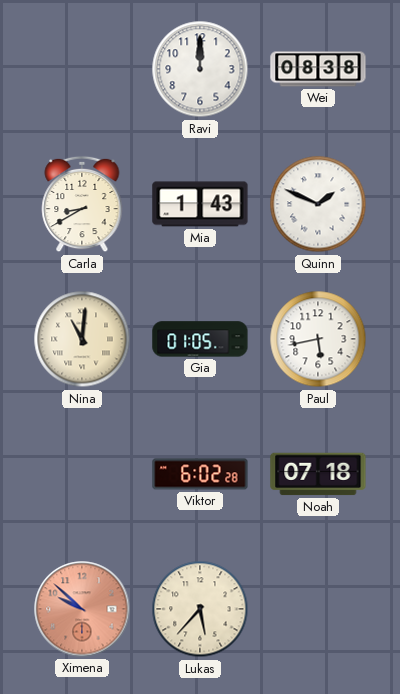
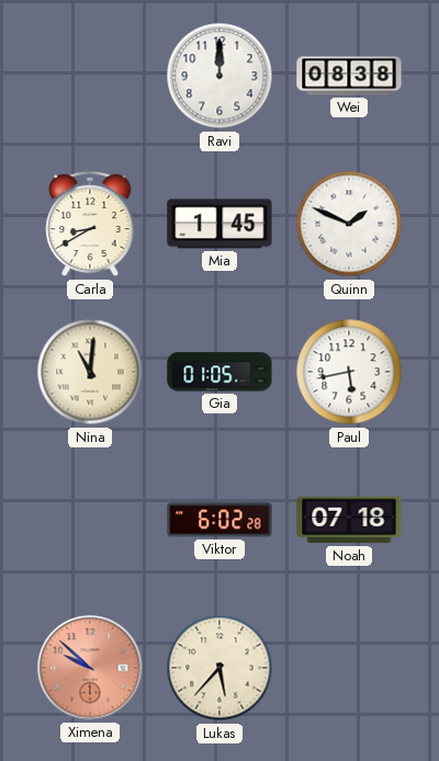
Mia: 1:43 -> 1:45
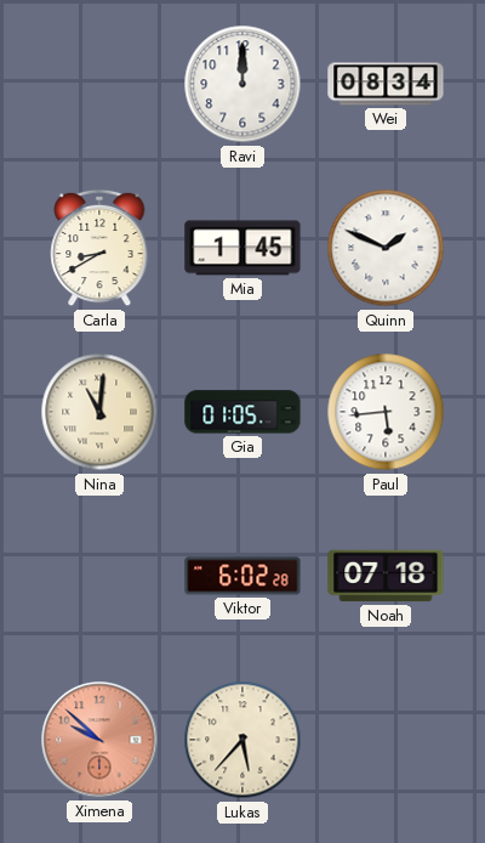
Wei: 08:38 -> 08:34
Paul: 5:43 -> 5:44
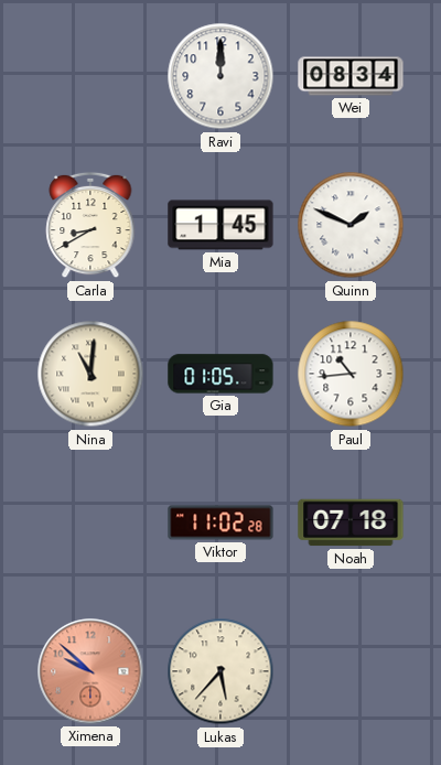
Paul: 5:44 -> 10:44
Viktor: 6:02 -> 11:02
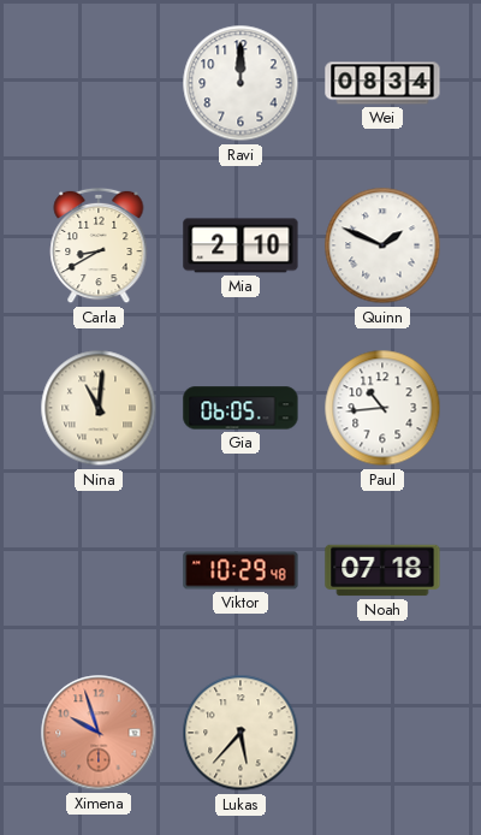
Mia: 1:45 -> 2:10
Gia: 01:05 -> 06:05
Viktor: 11:02 -> 10:29
Ximena: 9:52 -> 9:57
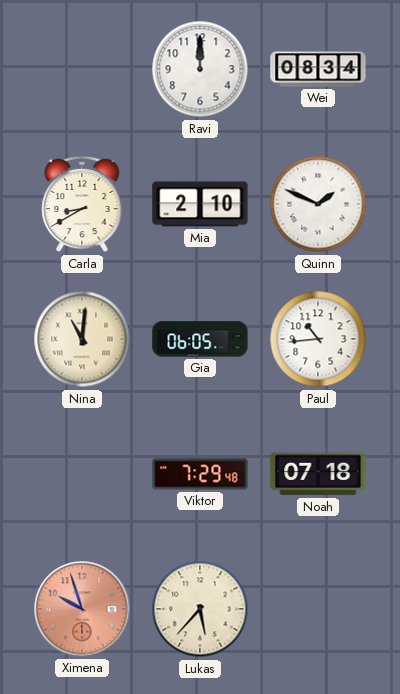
Viktor: 10:29 -> 7:29
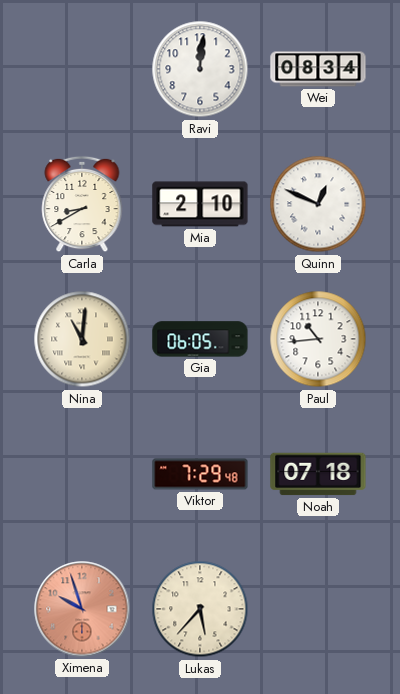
Ravi: 12:00 -> 12:01
Quinn: 1:49 -> 12:49
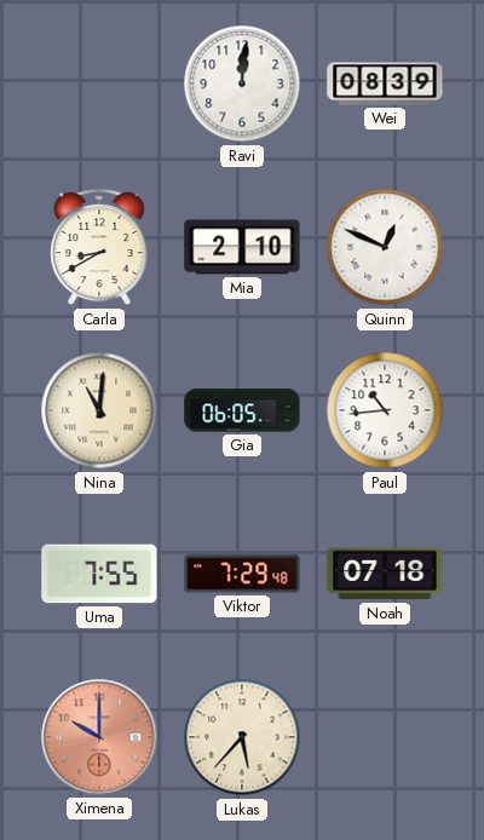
Wei: 08:34 -> 08:39
Uma: none -> 7:55
Ximena: 9:57 -> 10:00
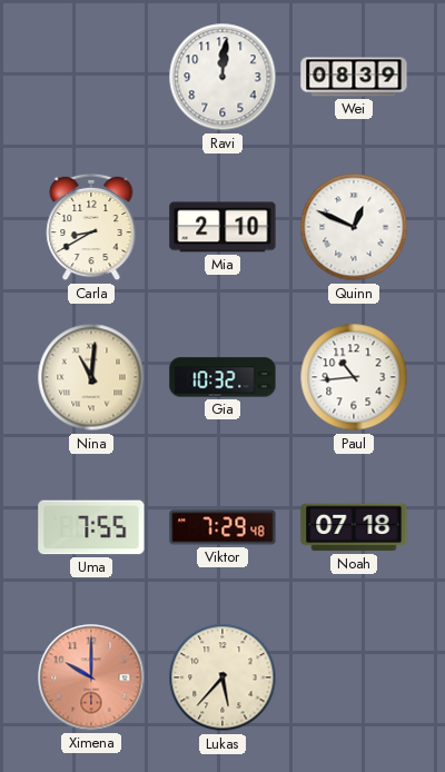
Gia: 06:05 -> 10:32
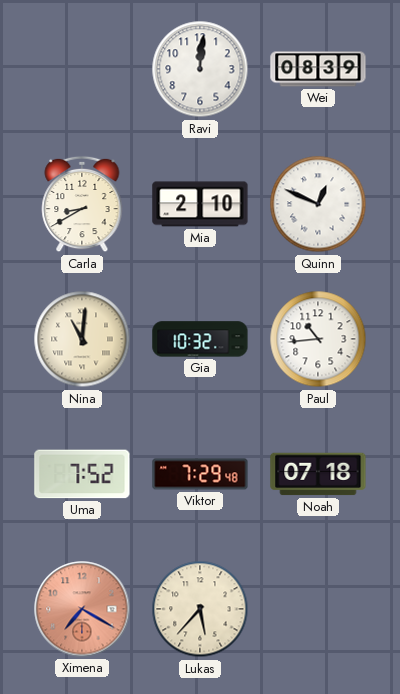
Uma: 7:55 -> 7:52
Ximena: 10:00 -> 7:20
